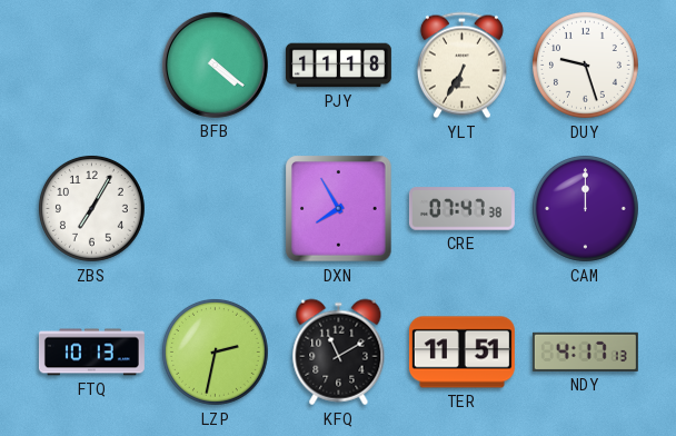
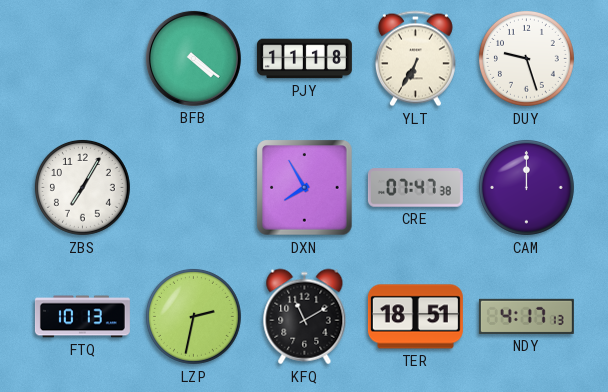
TER: 11:51 -> 18:51
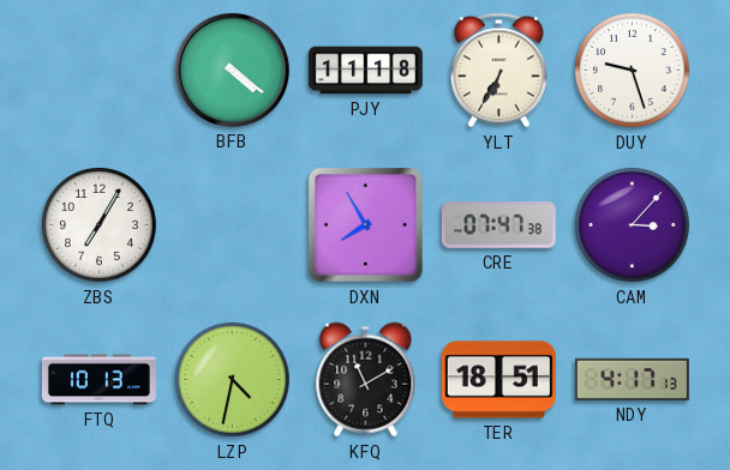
CAM: 12:00 -> 3:07
LZP: 2:32 -> 4:32
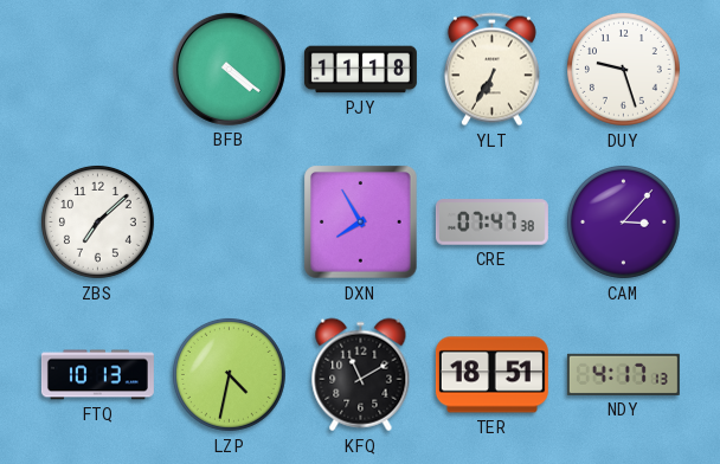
ZBS: 7:05 -> 7:08
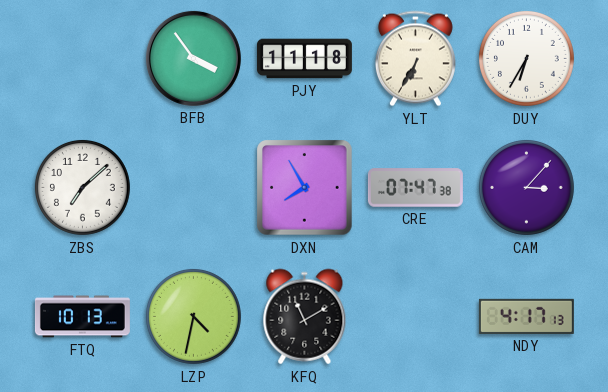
BFB: 4:21 -> 3:54
DUY: 9:27 -> 6:35
TER: 18:51 -> none
